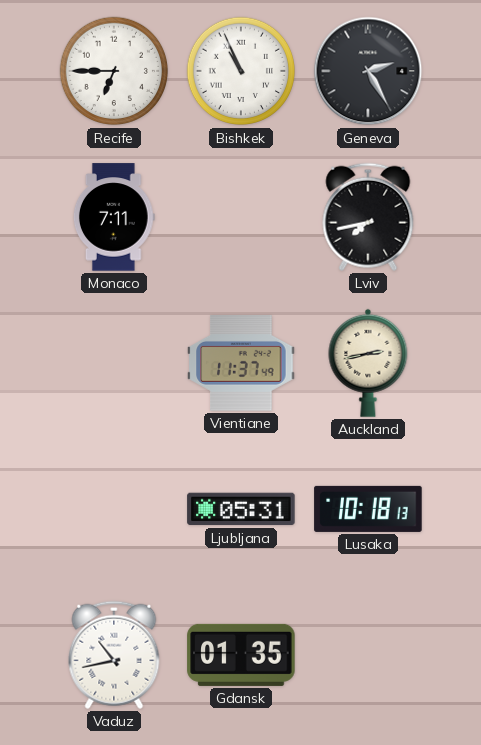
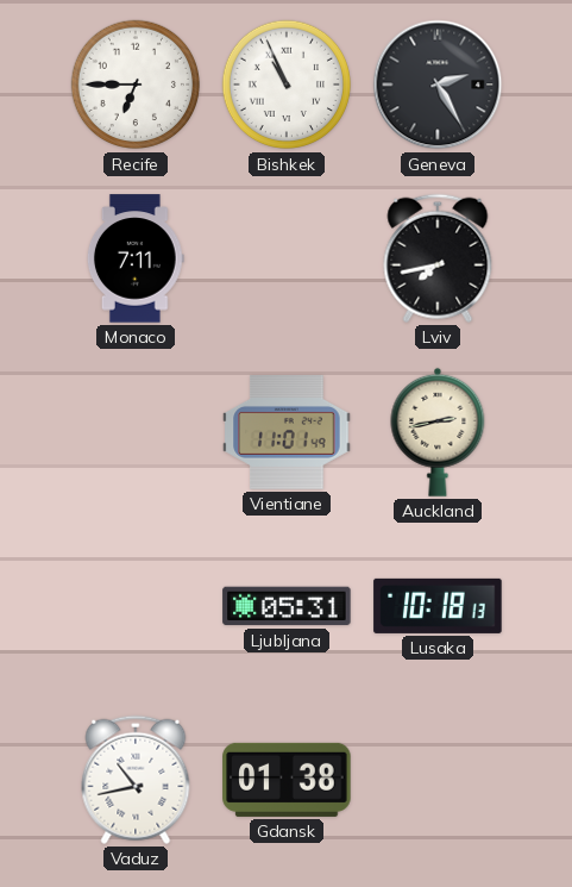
Vientiane: 11:37 -> 11:01
Gdansk: 01:35 -> 01:38
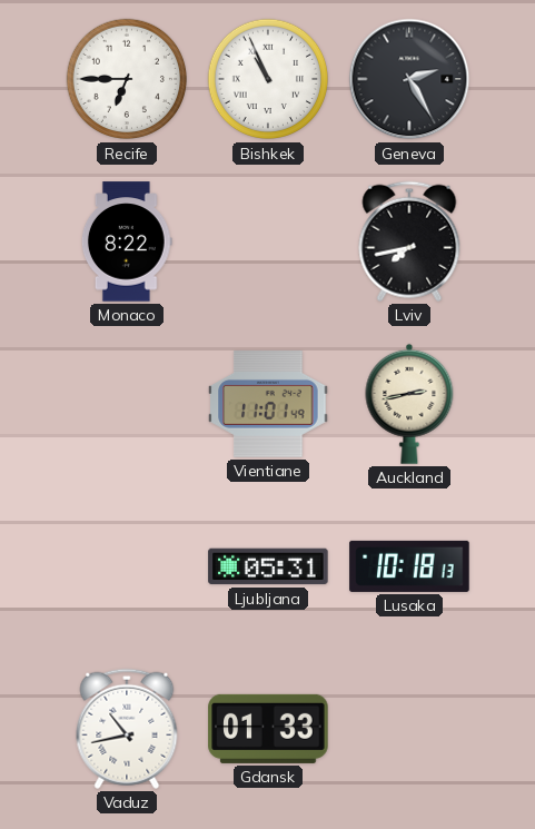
Monaco: 7:11 -> 8:22
Gdansk: 01:38 -> 01:33
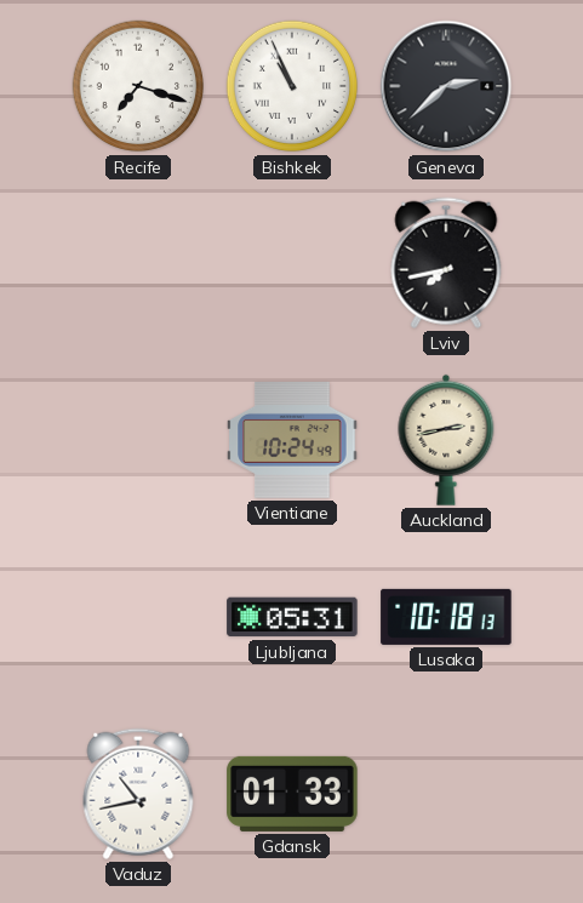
Recife: 6:45 -> 7:18
Geneva: 2:25 -> 2:38
Monaco: 8:22 -> none
Vientiane: 11:01 -> 10:24
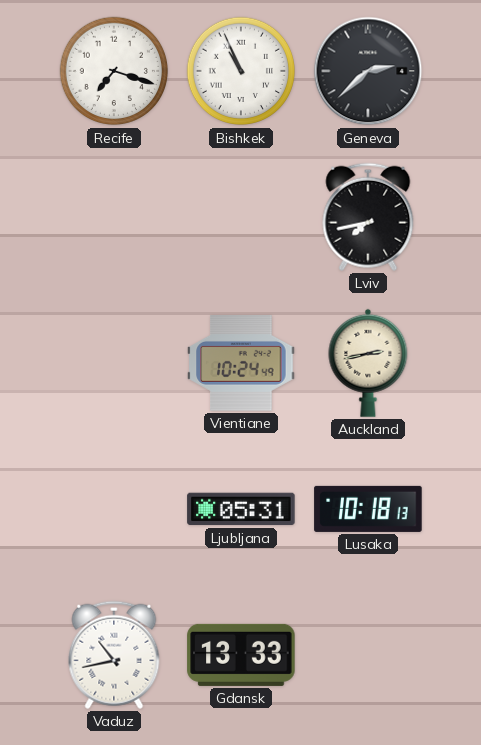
Gdansk: 01:33 -> 13:33
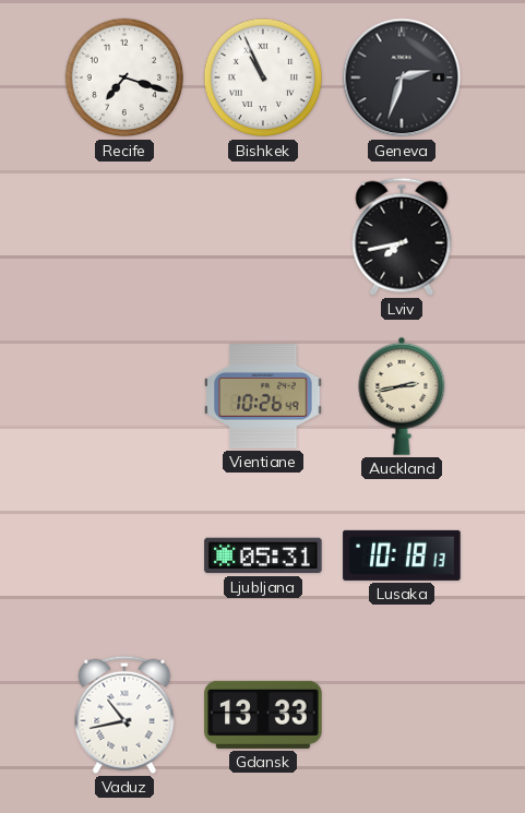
Geneva: 2:38 -> 2:33
Vientiane: 10:24 -> 10:26
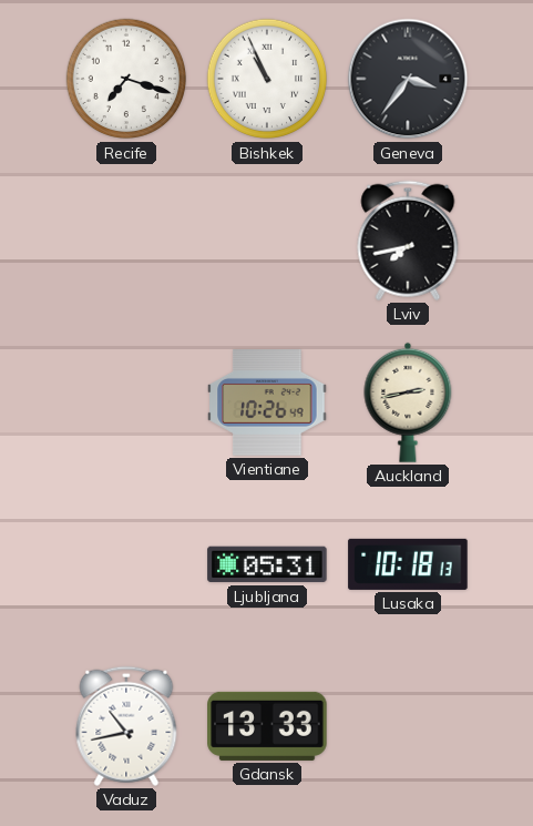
Geneva: 2:33 -> 3:36
